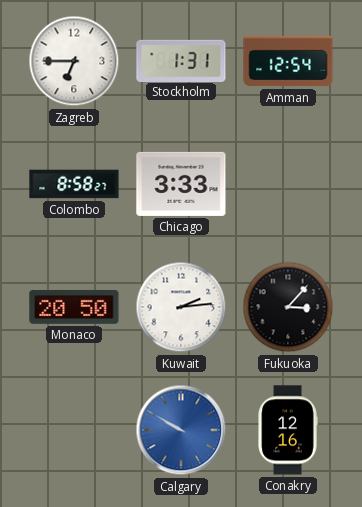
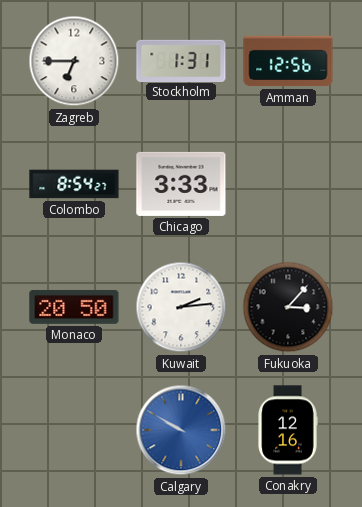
Amman: 12:54 -> 12:56
Colombo: 8:58 -> 8:54
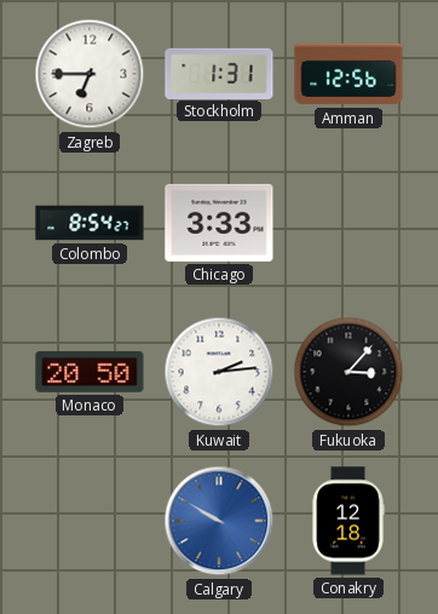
Conakry: 12:16 -> 12:18
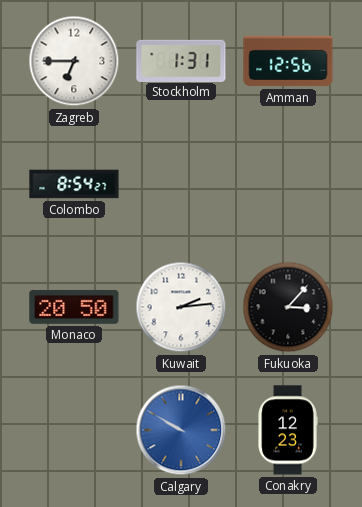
Chicago: 3:33 -> none
Conakry: 12:18 -> 12:23
